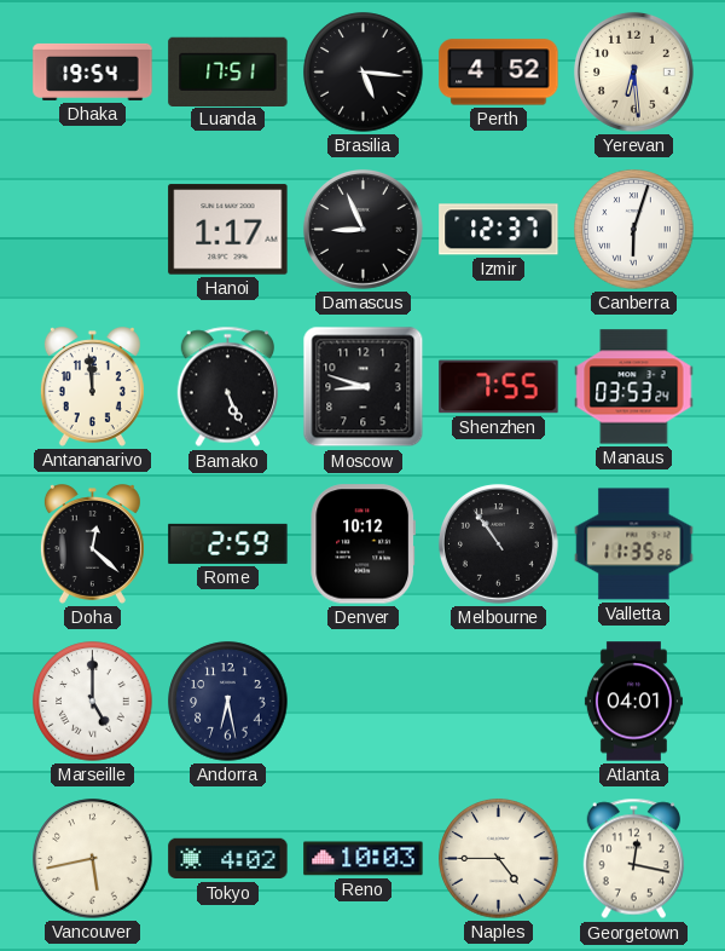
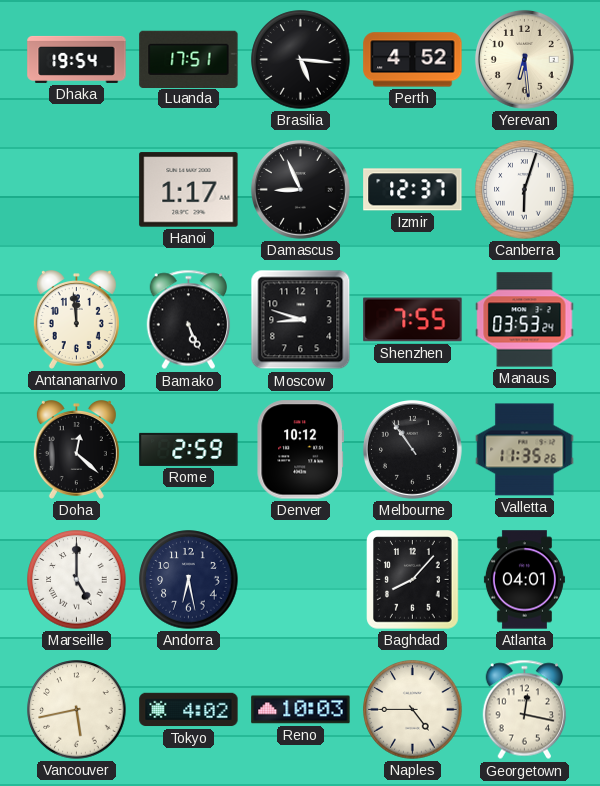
Baghdad: none -> 8:07
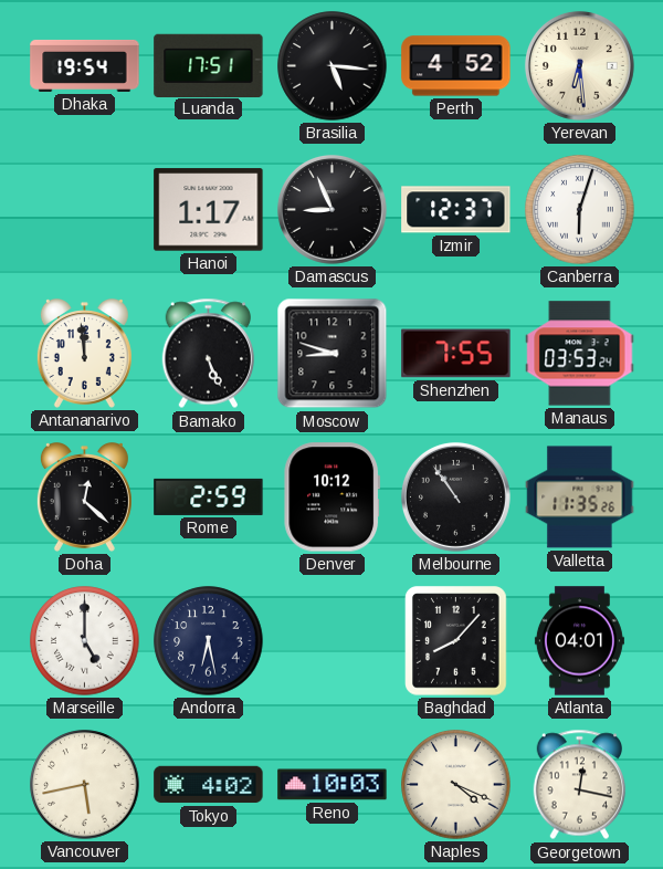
Naples: 4:45 -> 4:19
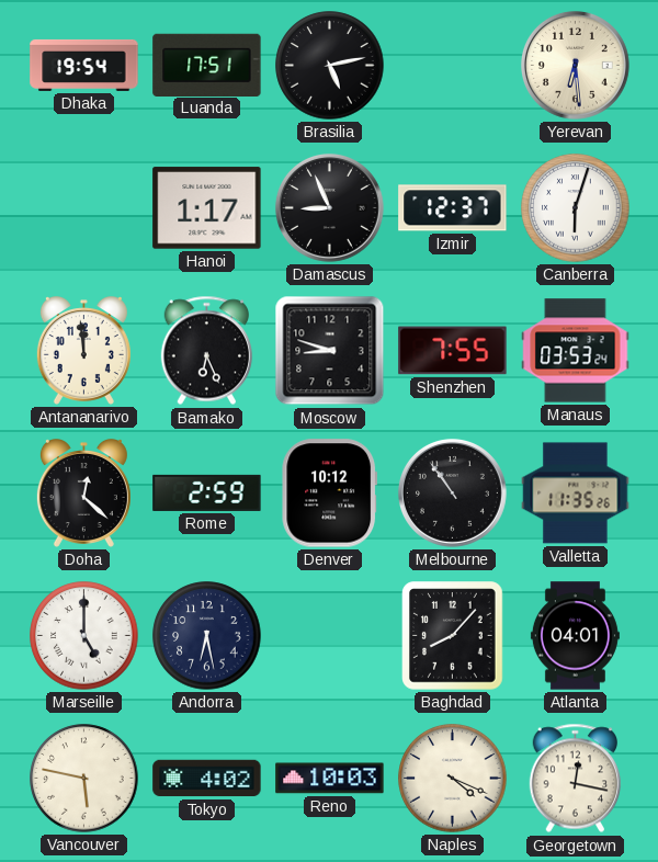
Brasilia: 5:16 -> 5:13
Perth: 4:52 -> none
Bamako: 5:26 -> 6:26
Vancouver: 5:43 -> 5:47
